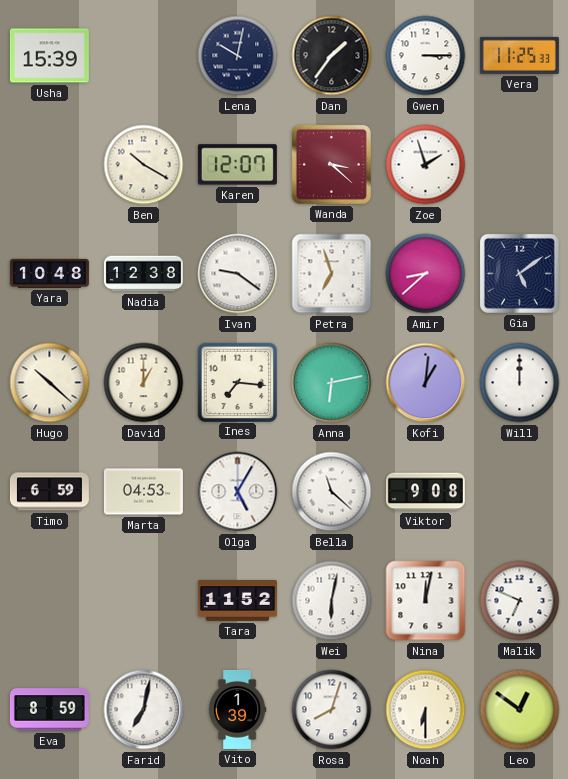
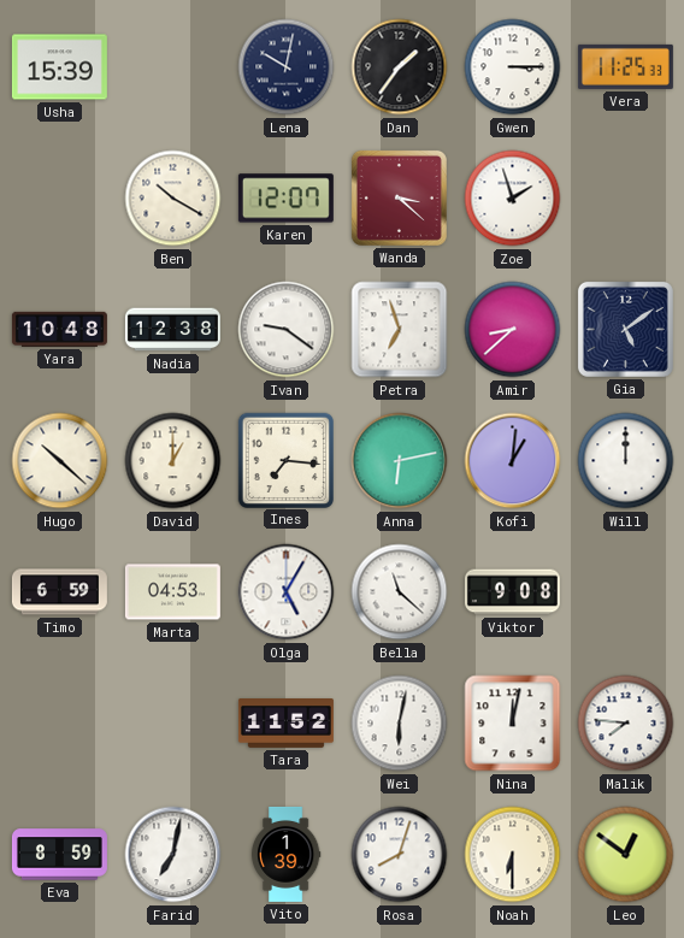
Malik: 6:49 -> 7:46
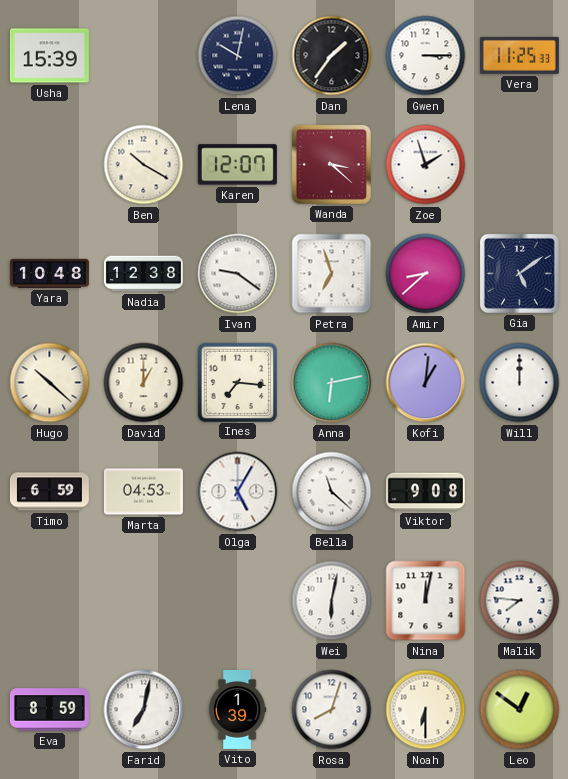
Tara: 11:52 -> none
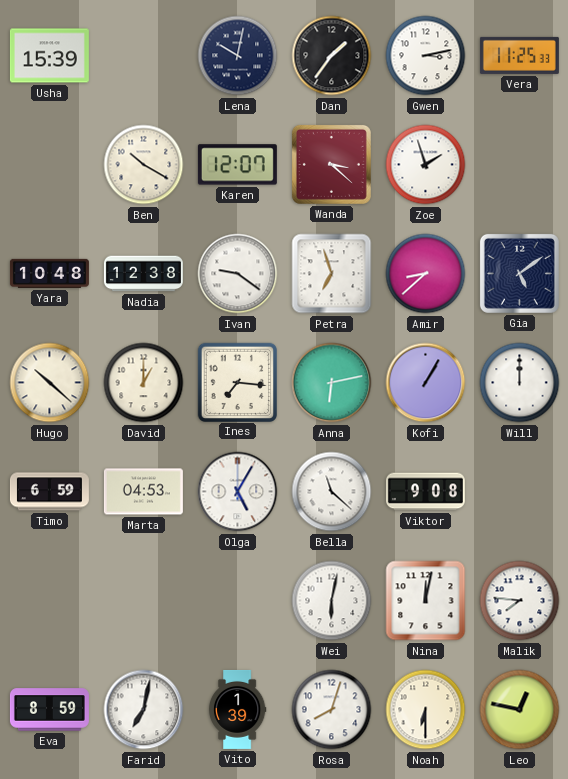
Gwen: 3:15 -> 3:13
Kofi: 1:01 -> 1:05
Leo: 12:51 -> 12:47
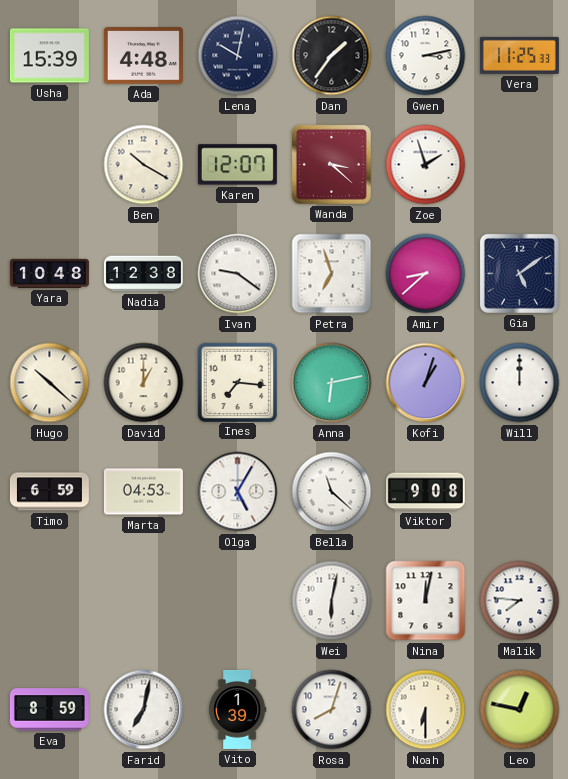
Ada: none -> 4:48
Kofi: 1:05 -> 1:03
